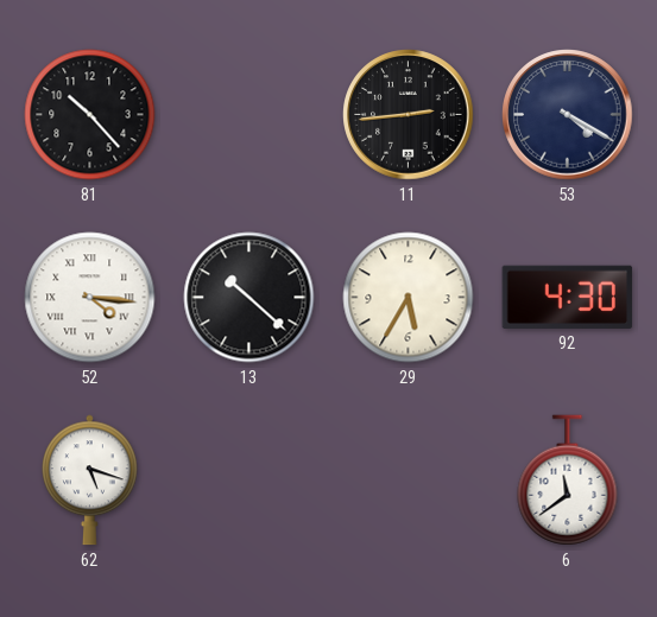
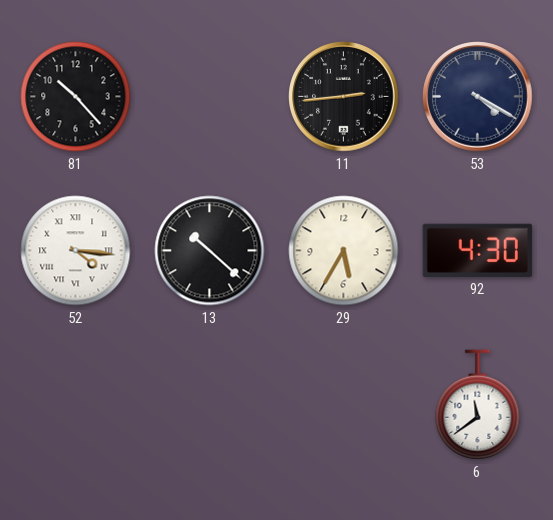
62: 5:18 -> none
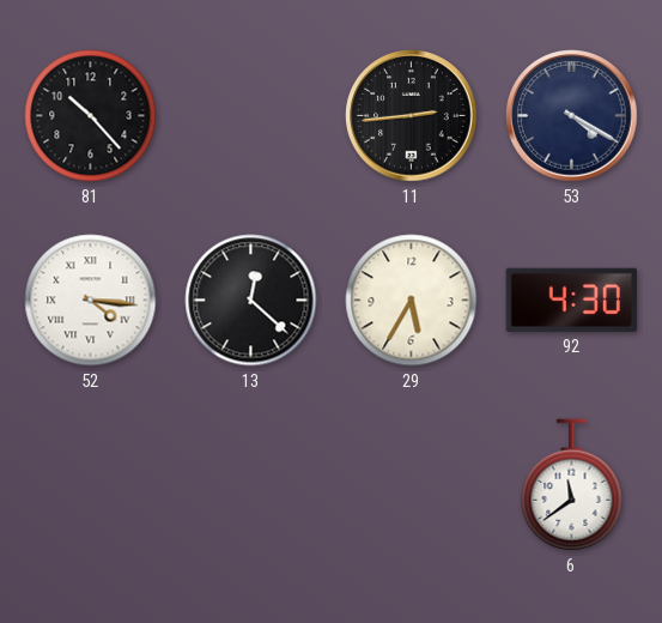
13: 10:22 -> 12:22
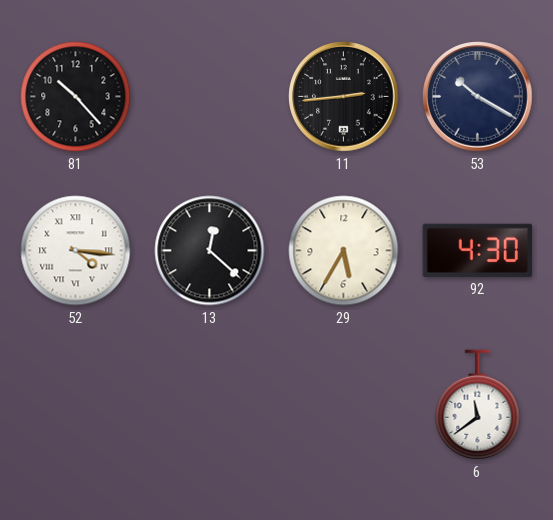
53: 4:20 -> 10:20
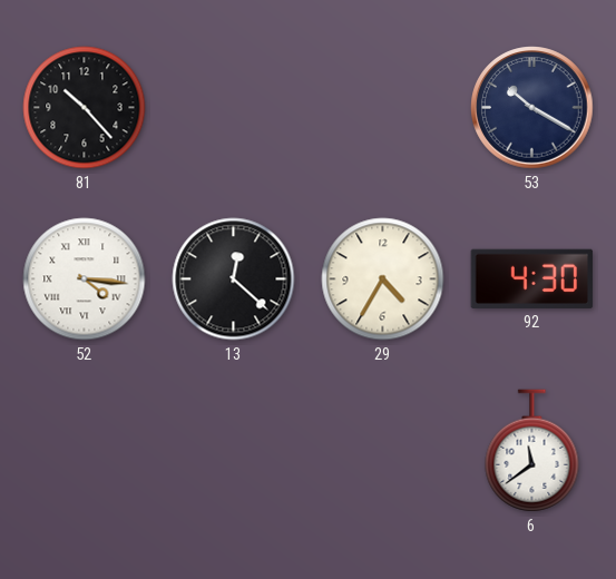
11: 2:44 -> none
29: 5:35 -> 4:35
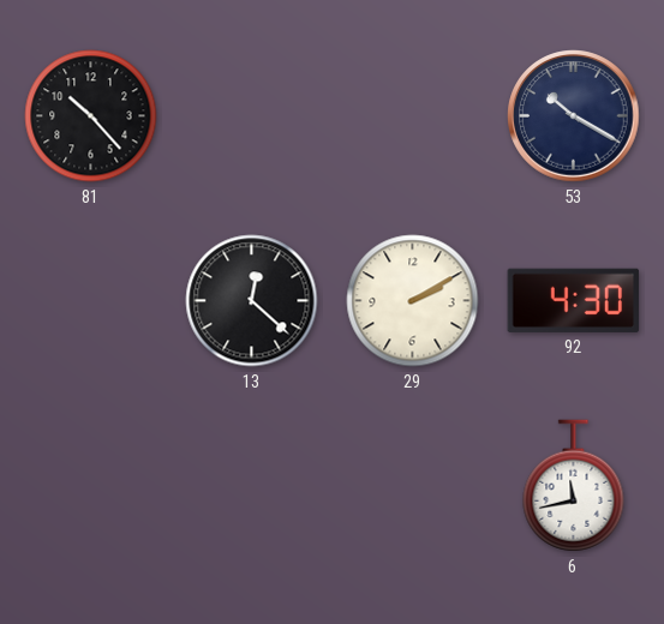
52: 4:16 -> none
29: 4:35 -> 2:10
6: 11:39 -> 11:43
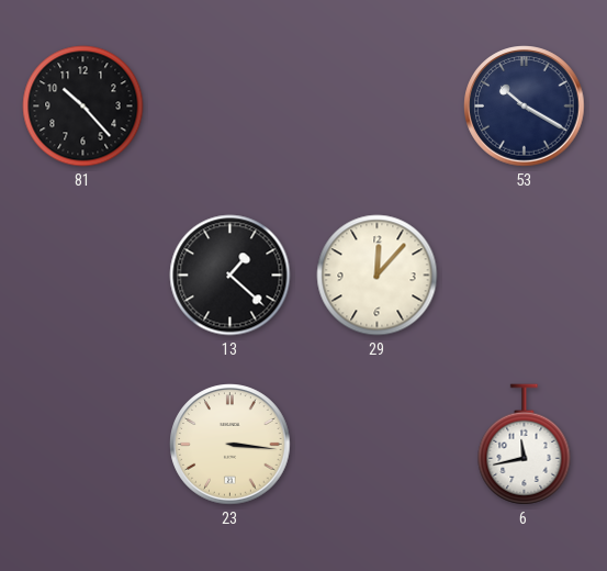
13: 12:22 -> 1:22
29: 2:10 -> 12:07
92: 4:30 -> none
23: none -> 3:16
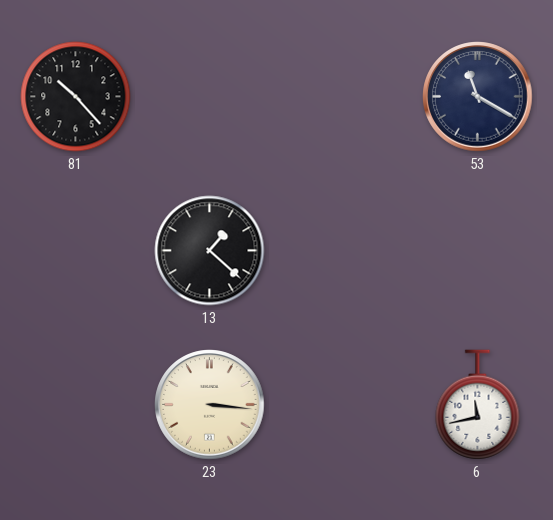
53: 10:20 -> 11:20
29: 12:07 -> none
